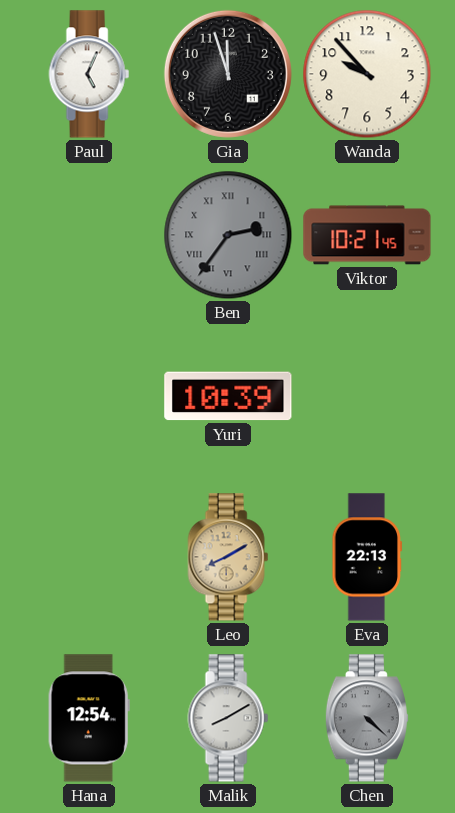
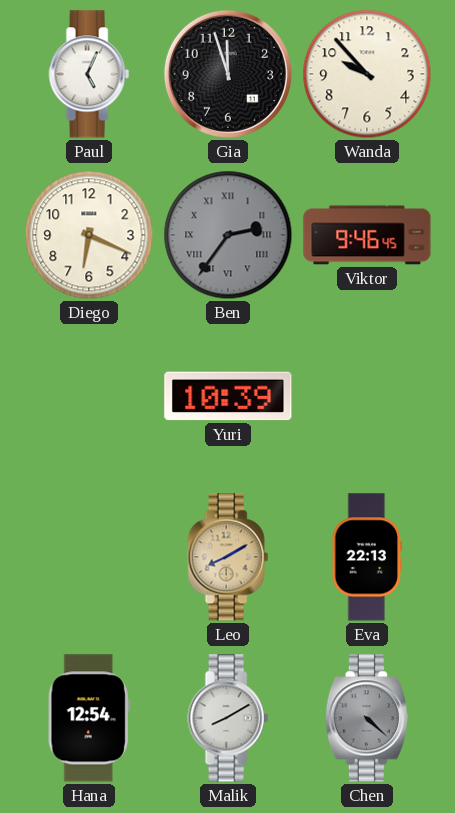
Diego: none -> 6:19
Viktor: 10:21 -> 9:46
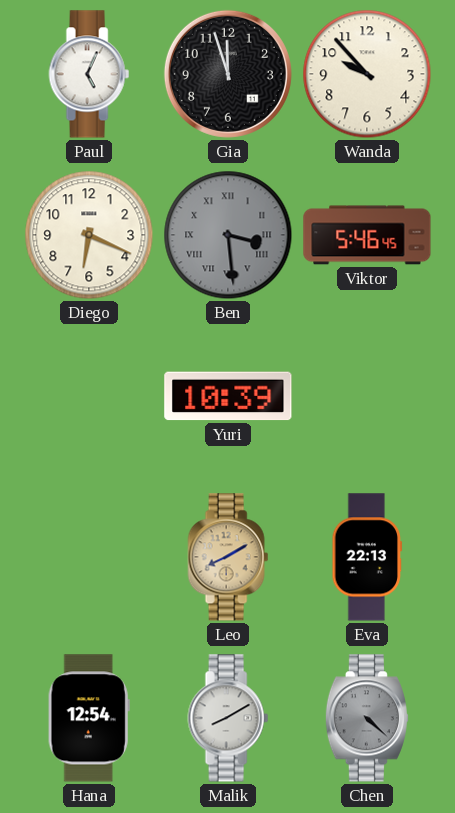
Ben: 2:36 -> 3:29
Viktor: 9:46 -> 5:46
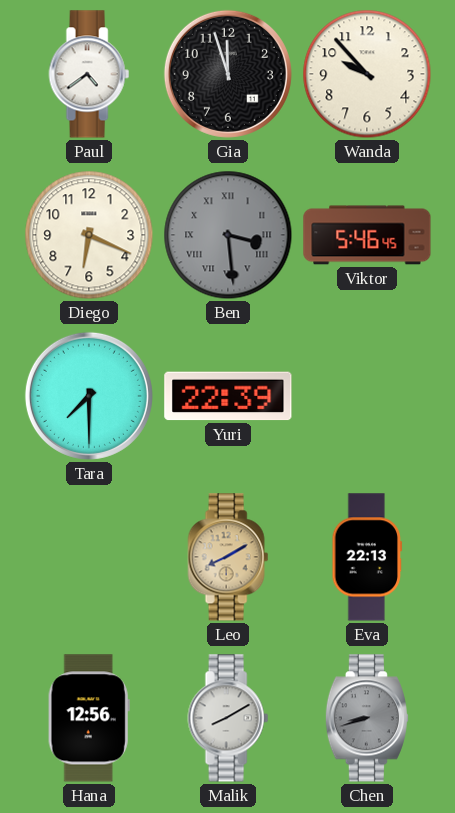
Paul: 5:04 -> 4:39
Tara: none -> 7:30
Yuri: 10:39 -> 22:39
Hana: 12:54 -> 12:56
Chen: 4:22 -> 8:42
